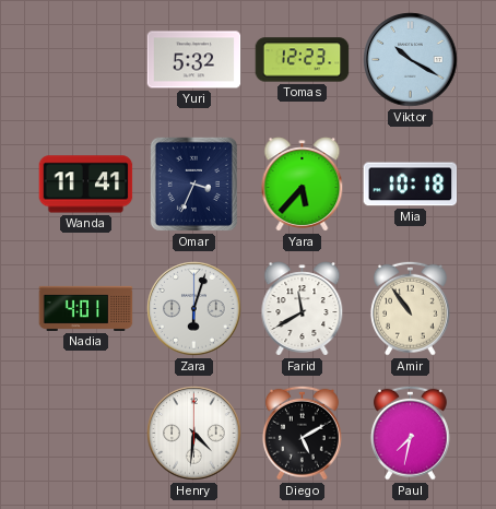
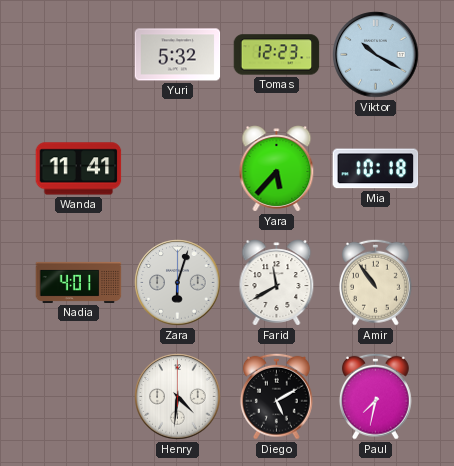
Omar: 3:34 -> none
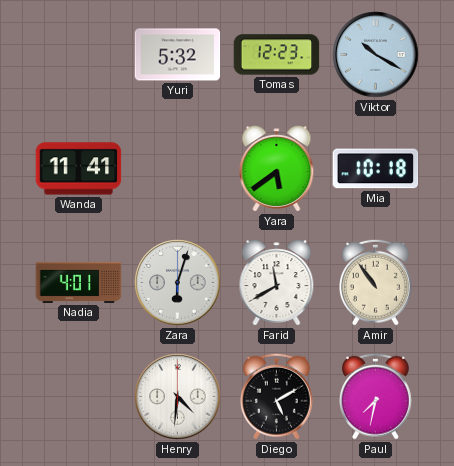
Yara: 5:37 -> 5:39
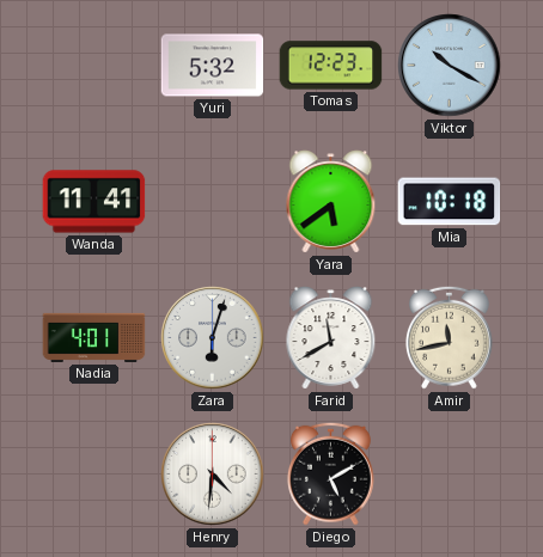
Amir: 10:54 -> 11:43
Paul: 7:32 -> none
